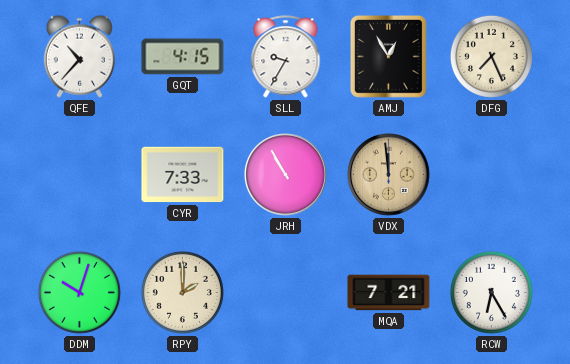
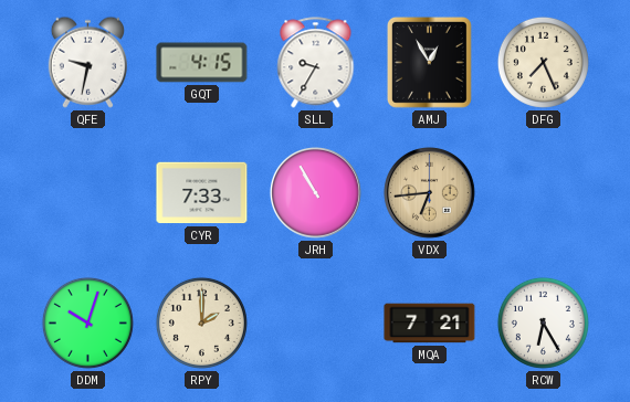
QFE: 10:37 -> 9:32
VDX: 11:59 -> 6:44
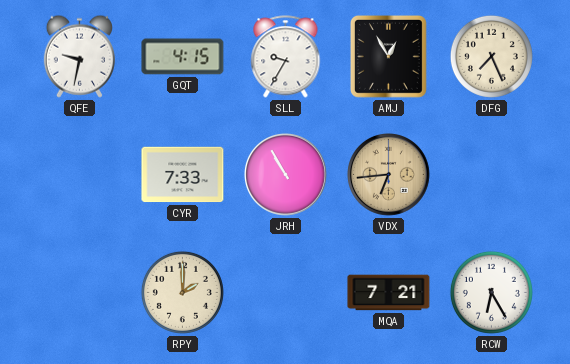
DDM: 10:03 -> none
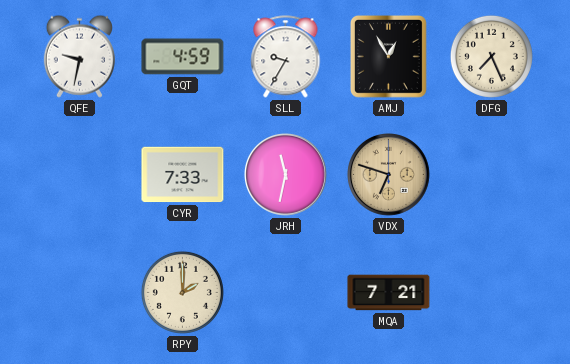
GQT: 4:15 -> 4:59
JRH: 10:55 -> 11:32
VDX: 6:44 -> 6:48
RCW: 6:25 -> none
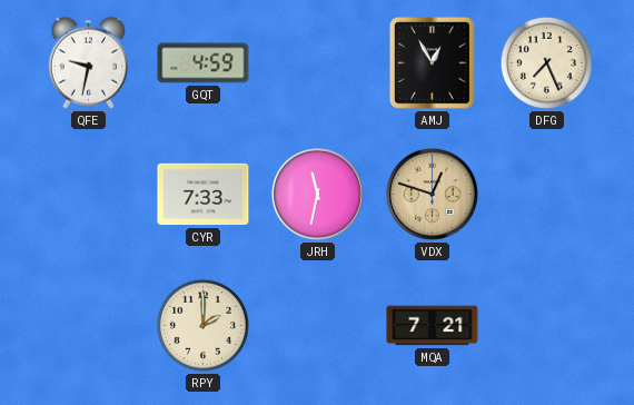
SLL: 9:35 -> none
VDX: 6:48 -> 12:48
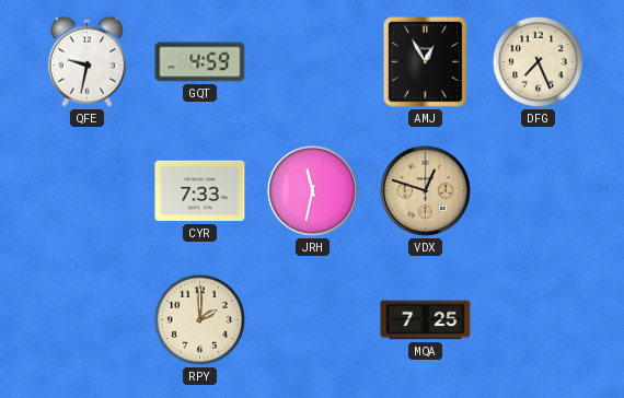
MQA: 7:21 -> 7:25
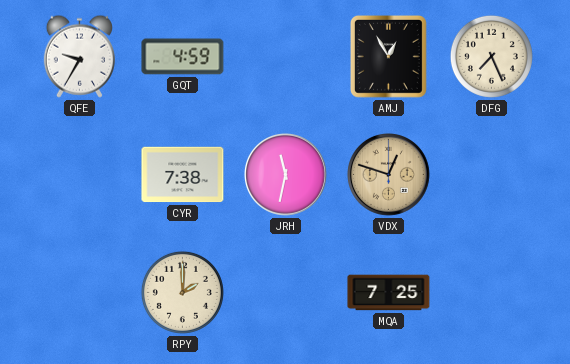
QFE: 9:32 -> 9:35
CYR: 7:33 -> 7:38
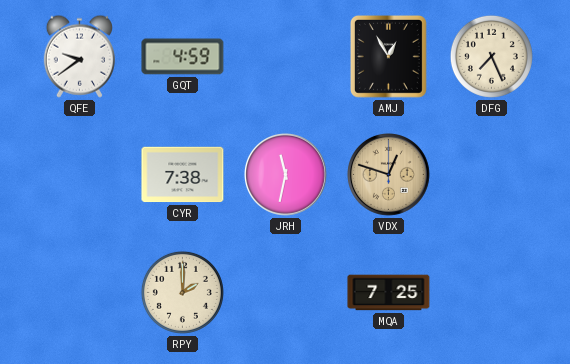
QFE: 9:35 -> 9:39
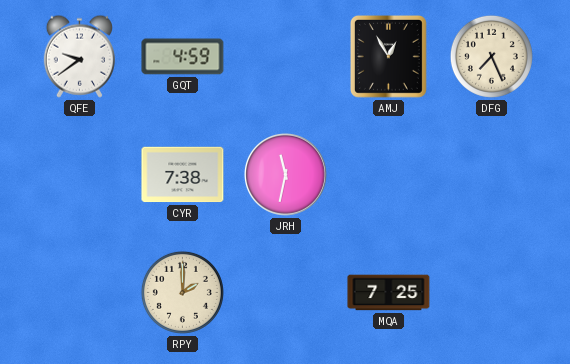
VDX: 12:48 -> none
